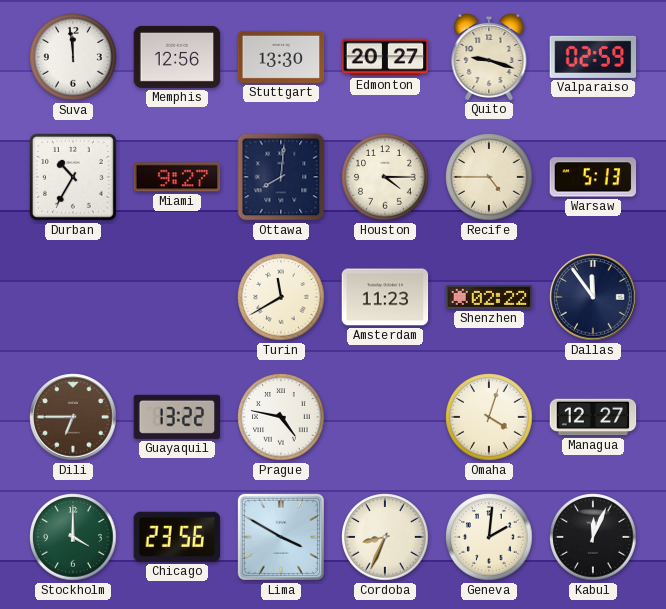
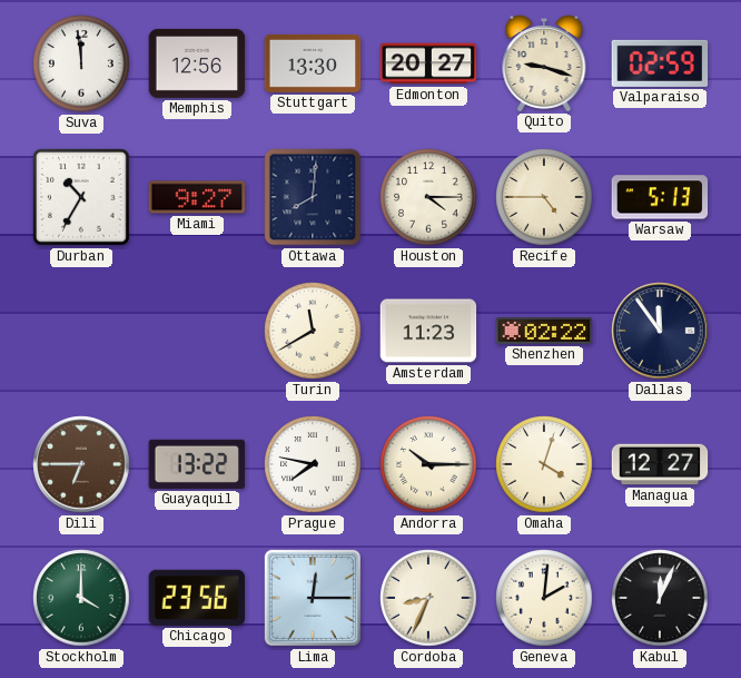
Prague: 4:47 -> 7:47
Andorra: none -> 10:15
Lima: 3:50 -> 12:15
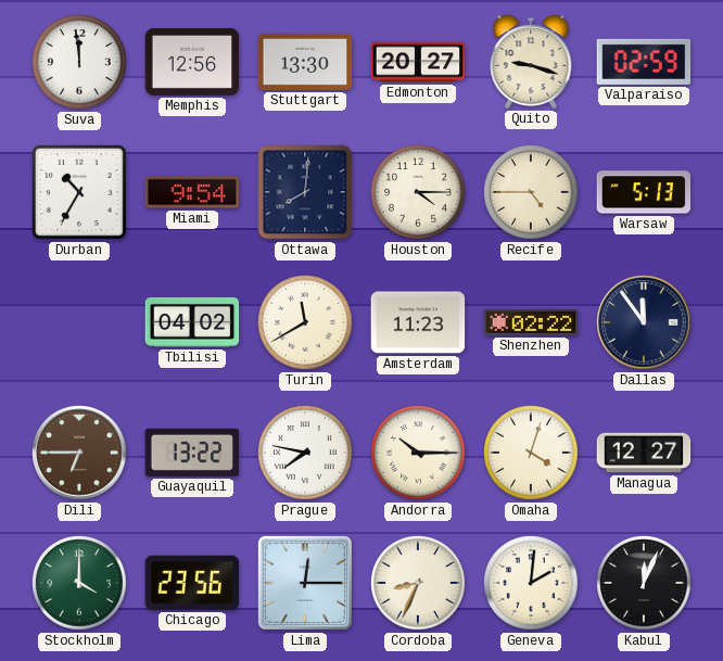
Miami: 9:27 -> 9:54
Tbilisi: none -> 04:02
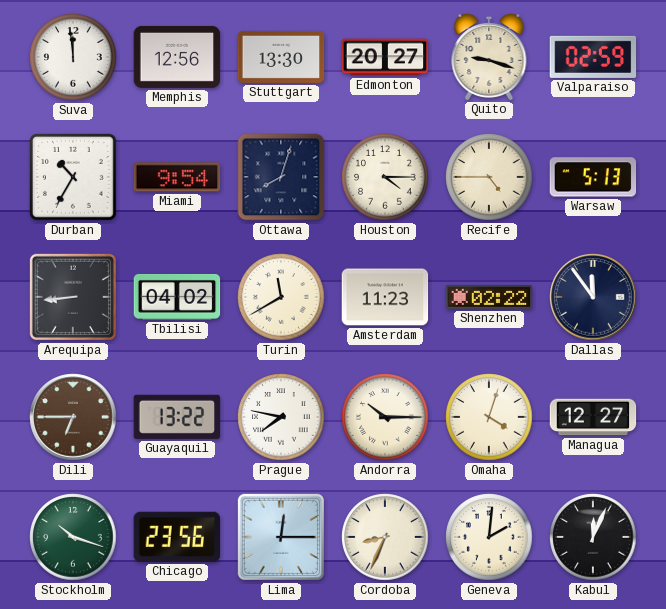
Ottawa: 8:01 -> 8:03
Arequipa: none -> 8:44
Stockholm: 4:00 -> 10:18
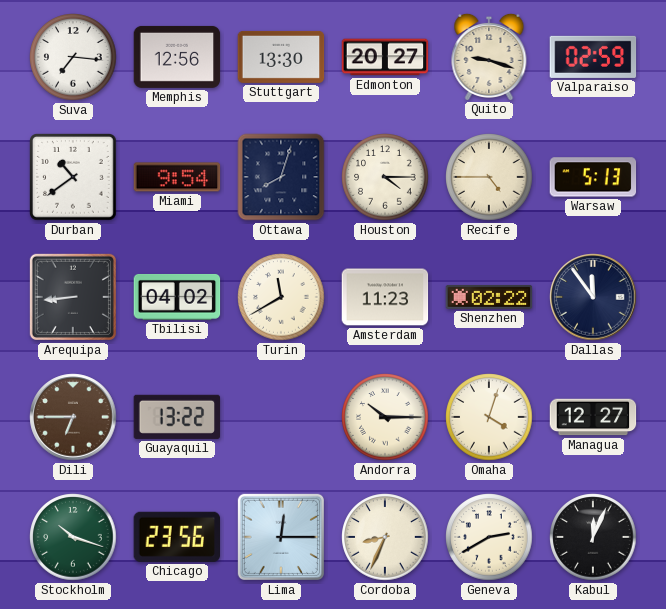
Suva: 11:59 -> 7:16
Durban: 10:35 -> 10:39
Prague: 7:47 -> none
Geneva: 2:01 -> 2:40
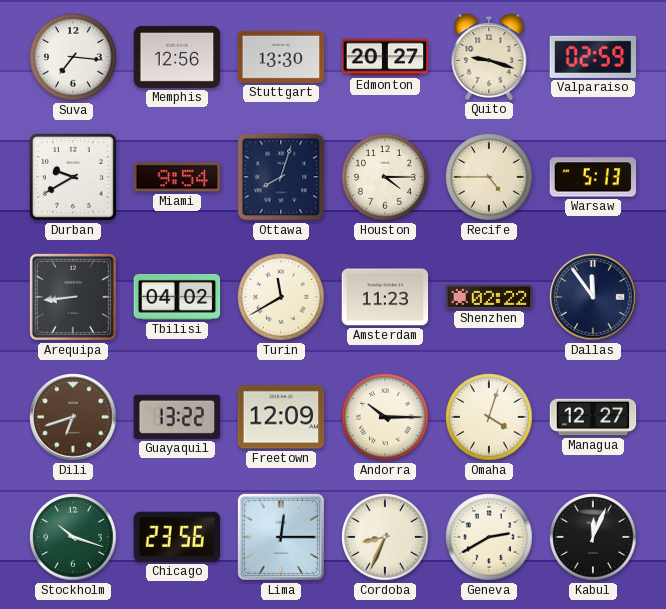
Durban: 10:39 -> 9:40
Dili: 6:45 -> 6:42
Freetown: none -> 12:09
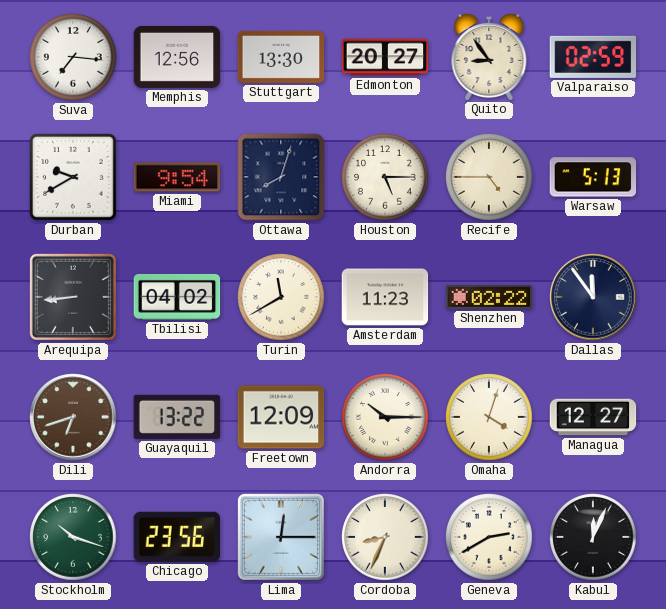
Quito: 9:18 -> 8:54
Houston: 4:15 -> 5:15
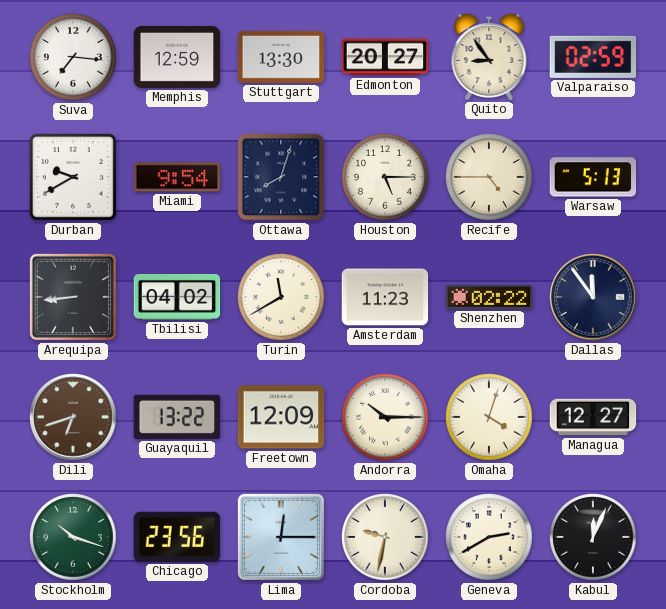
Memphis: 12:56 -> 12:59
Cordoba: 8:34 -> 9:32
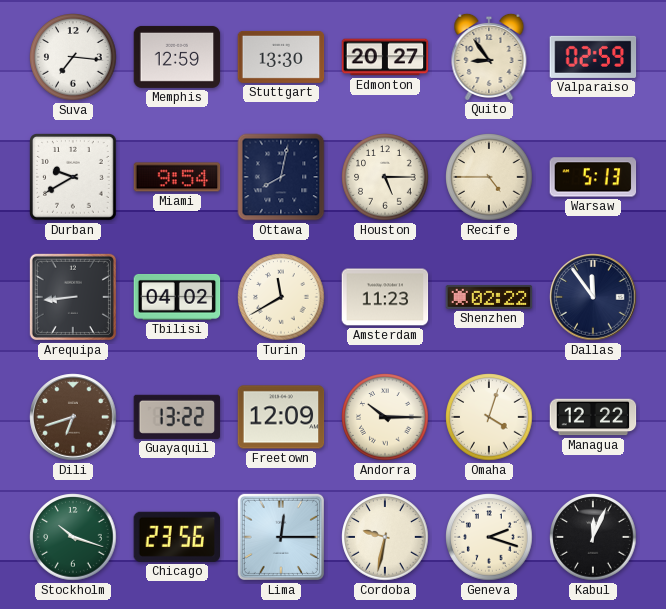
Ottawa: 8:03 -> 8:02
Managua: 12:27 -> 12:22
Geneva: 2:40 -> 2:18
